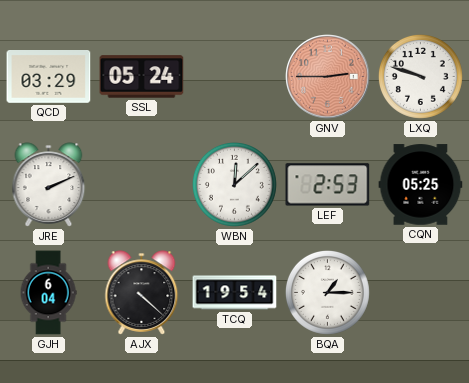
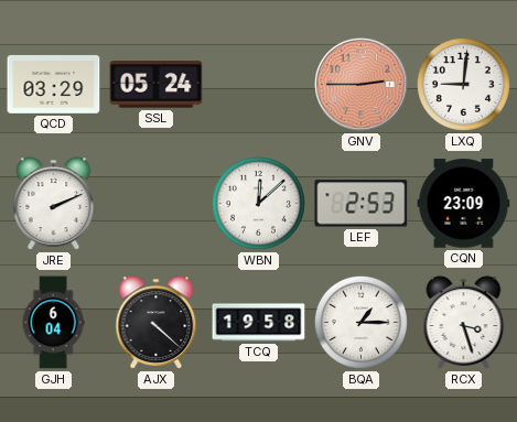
LXQ: 9:48 -> 9:01
CQN: 05:25 -> 23:09
TCQ: 19:54 -> 19:58
RCX: none -> 3:27
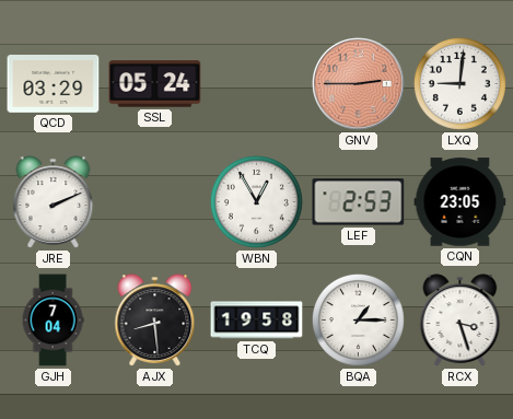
WBN: 12:08 -> 12:55
CQN: 23:09 -> 23:05
GJH: 6:04 -> 7:04
AJX: 4:22 -> 8:29
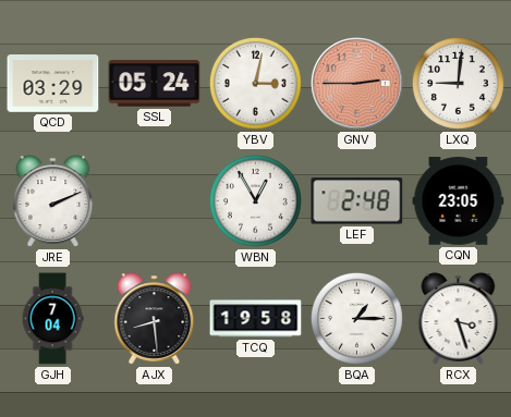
YBV: none -> 3:02
LEF: 2:53 -> 2:48
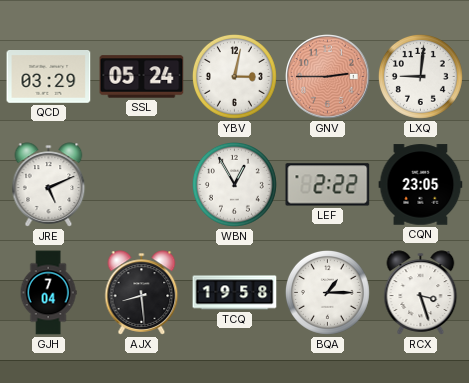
JRE: 2:11 -> 5:11
LEF: 2:48 -> 2:22
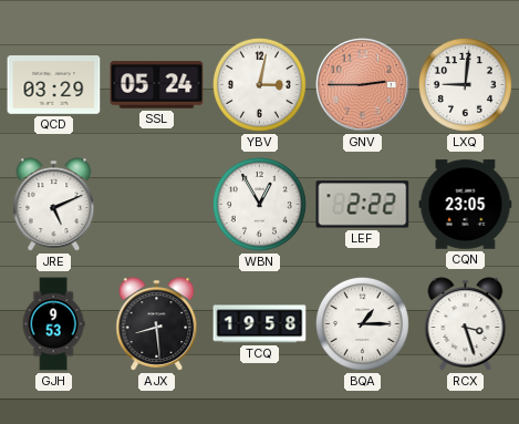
GJH: 7:04 -> 9:53
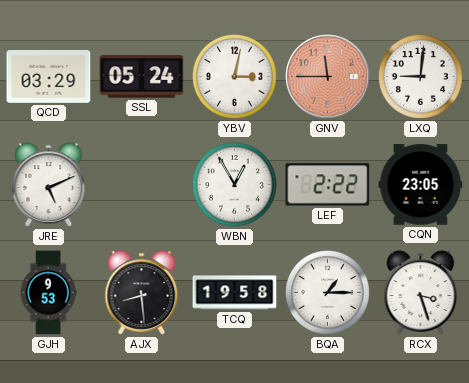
GNV: 2:45 -> 11:45
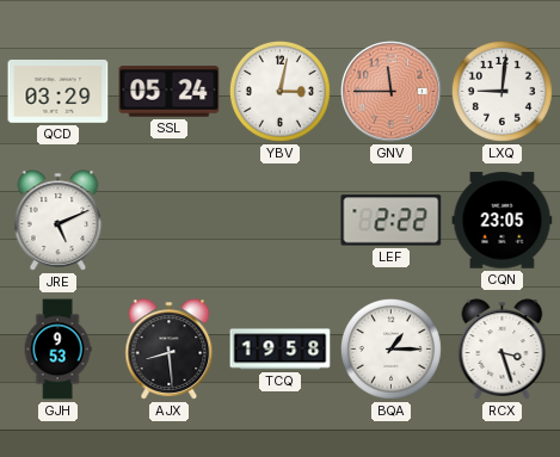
WBN: 12:55 -> none
